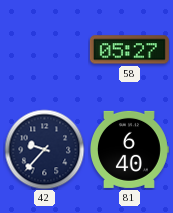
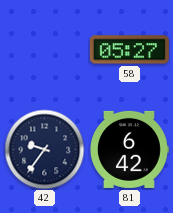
42: 9:37 -> 9:36
81: 6:40 -> 6:42
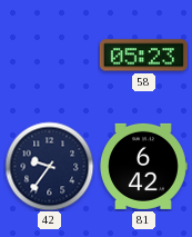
58: 05:27 -> 05:23
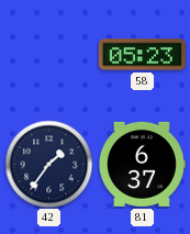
42: 9:36 -> 1:36
81: 6:42 -> 6:37
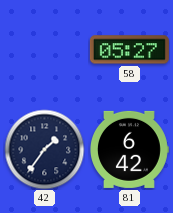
58: 05:23 -> 05:27
81: 6:37 -> 6:42
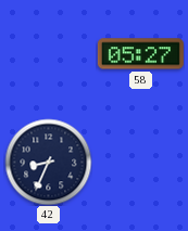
42: 1:36 -> 8:34
81: 6:42 -> none
